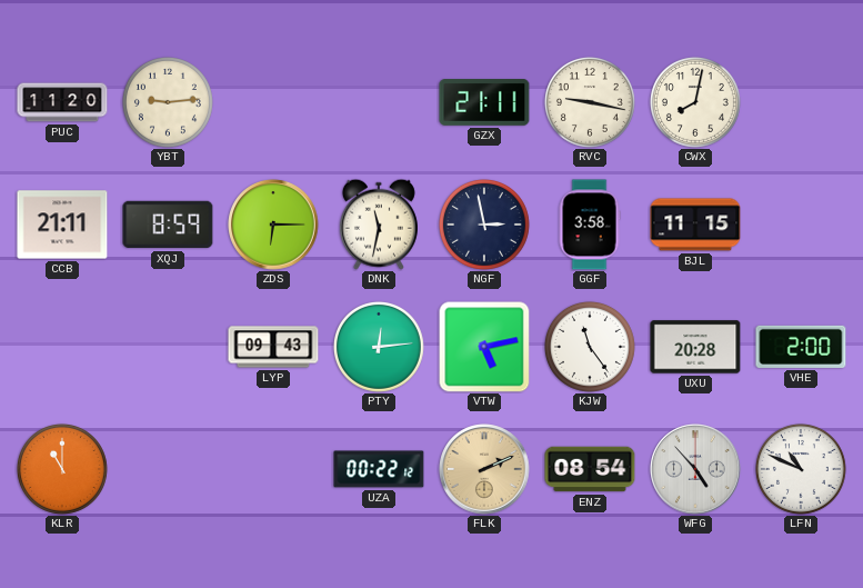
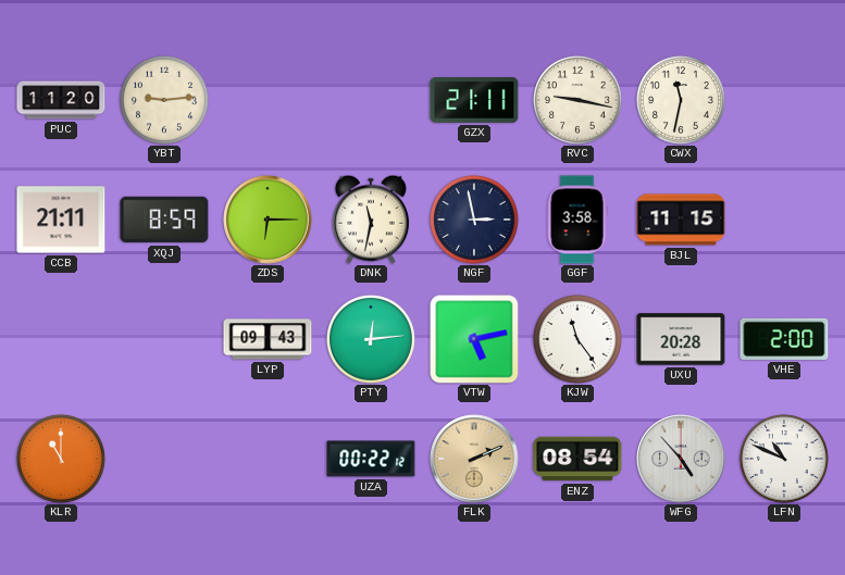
CWX: 8:02 -> 11:32
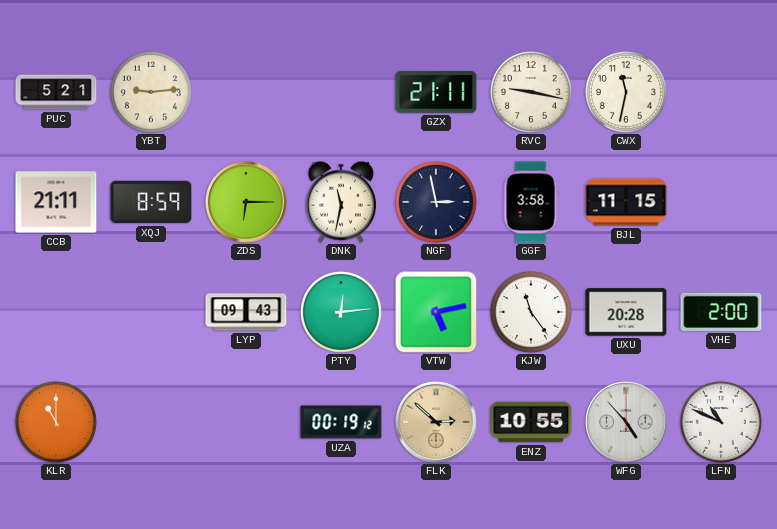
PUC: 11:20 -> 5:21
UZA: 00:22 -> 00:19
FLK: 2:11 -> 2:52
ENZ: 08:54 -> 10:55
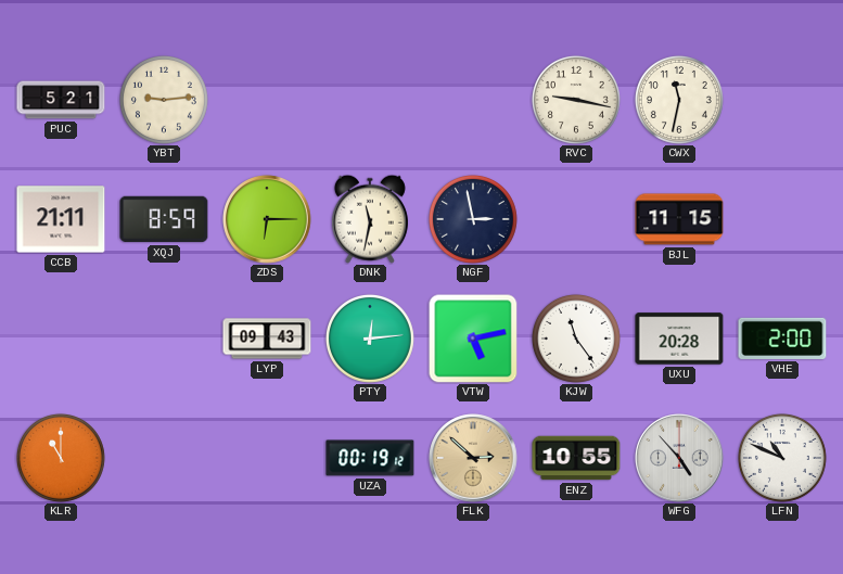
GZX: 21:11 -> none
GGF: 3:58 -> none
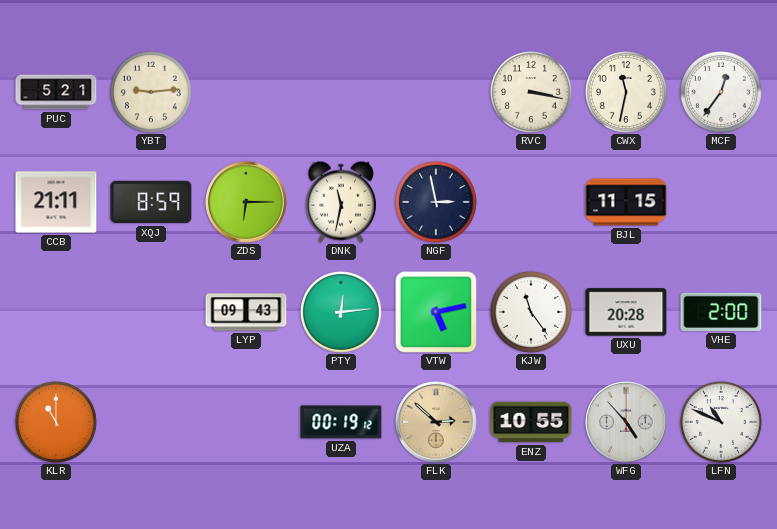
RVC: 9:17 -> 3:17
MCF: none -> 12:36
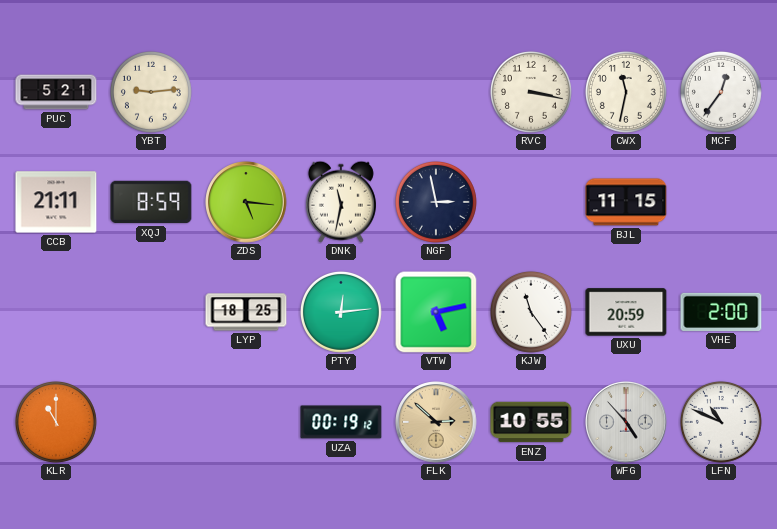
ZDS: 6:15 -> 5:16
LYP: 09:43 -> 18:25
UXU: 20:28 -> 20:59
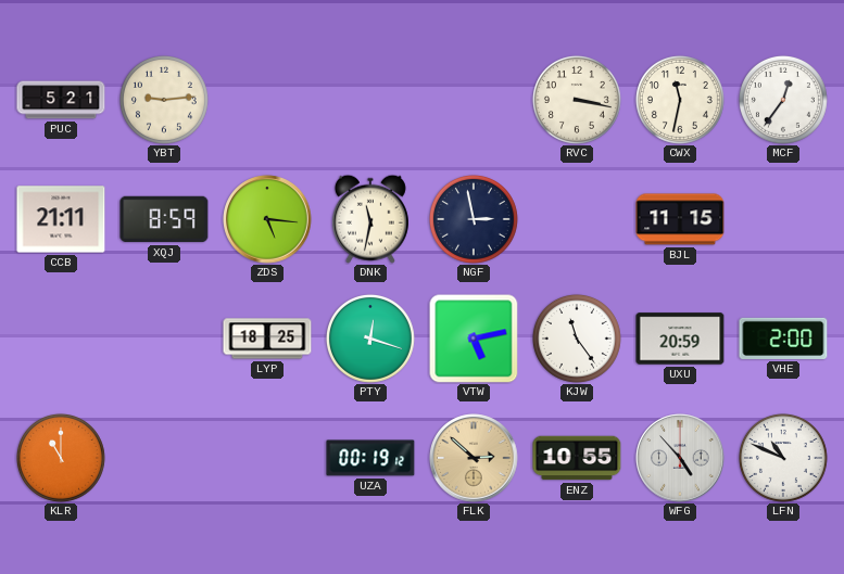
PTY: 12:14 -> 12:18
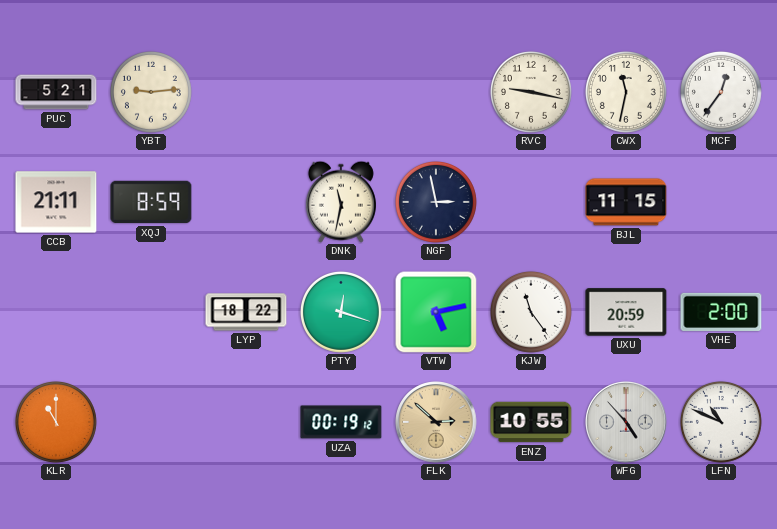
RVC: 3:17 -> 9:17
ZDS: 5:16 -> none
LYP: 18:25 -> 18:22
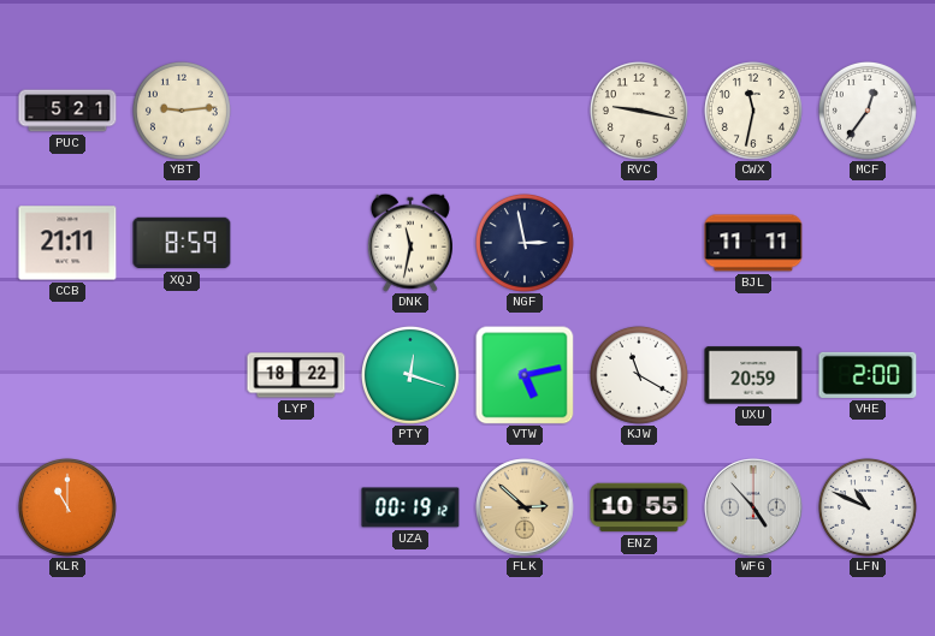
BJL: 11:15 -> 11:11
KJW: 11:24 -> 11:20
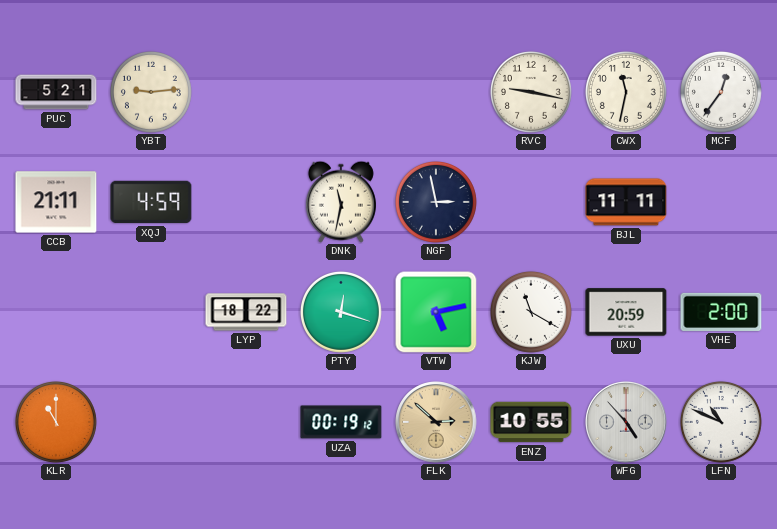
XQJ: 8:59 -> 4:59
